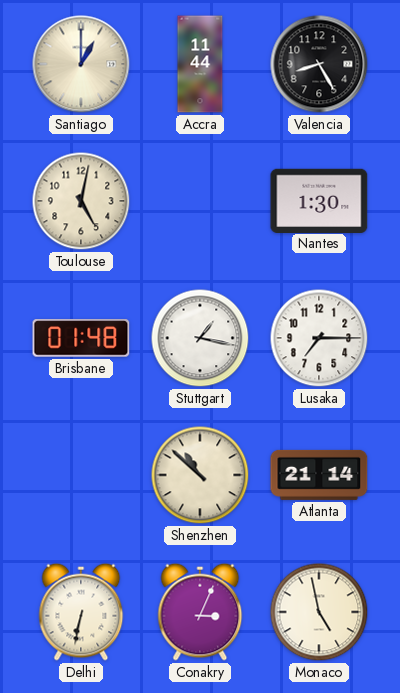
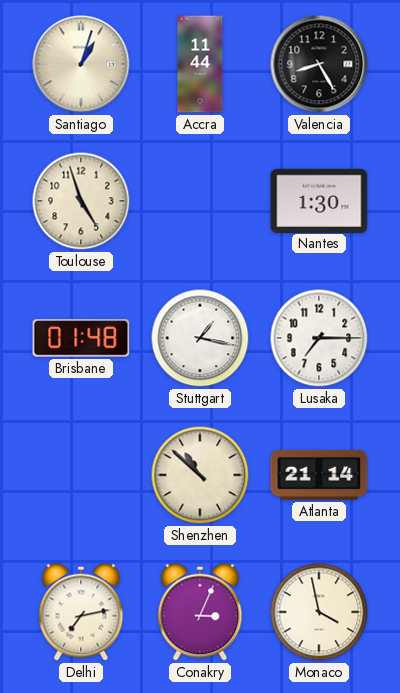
Santiago: 1:00 -> 1:03
Toulouse: 5:02 -> 4:57
Delhi: 6:32 -> 7:13
Monaco: 4:58 -> 3:58
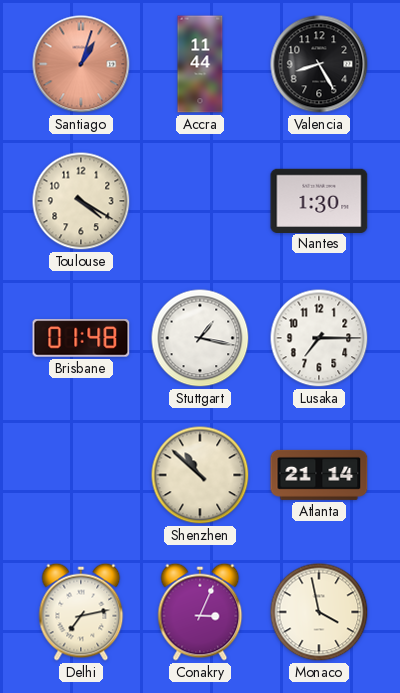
Santiago dial: cream -> salmon
Toulouse: 4:57 -> 4:20
